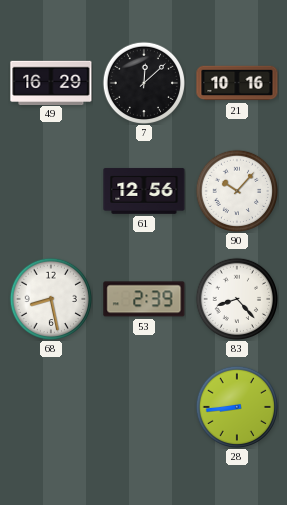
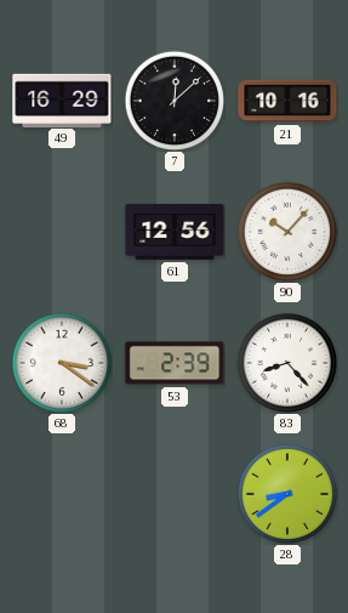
68: 8:28 -> 3:21
28: 8:44 -> 8:39
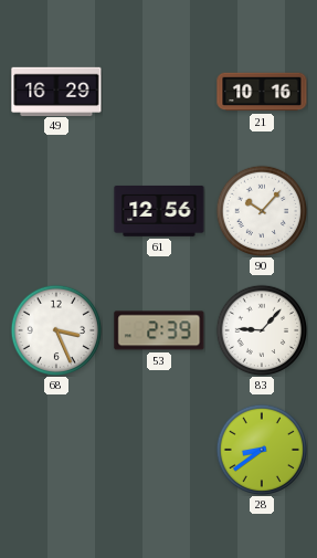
7: 12:08 -> none
68: 3:21 -> 3:26
83: 8:23 -> 9:07
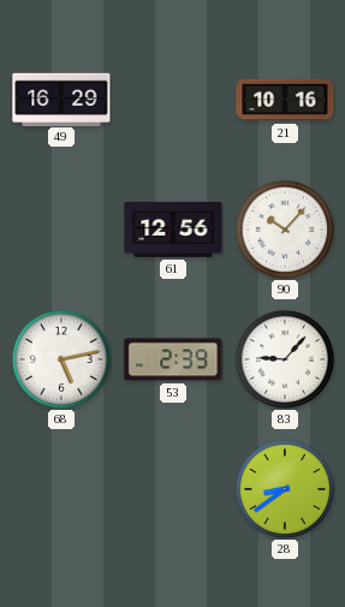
68: 3:26 -> 5:13
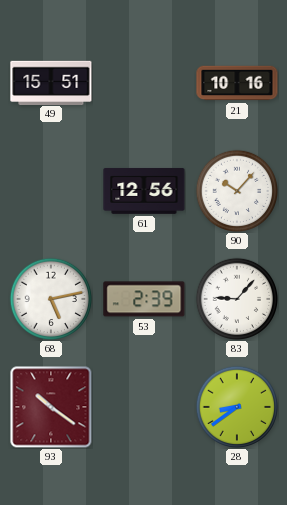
49: 16:29 -> 15:51
93: none -> 10:21
